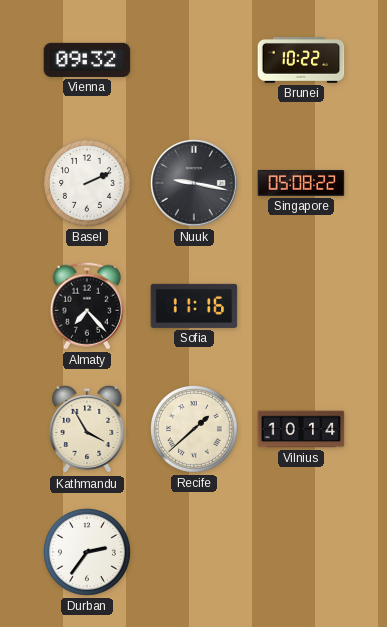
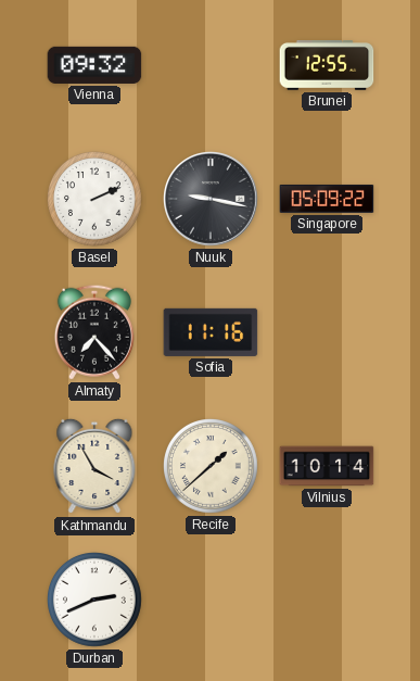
Brunei: 10:22 -> 12:55
Singapore: 05:08 -> 05:09
Durban: 2:36 -> 2:41
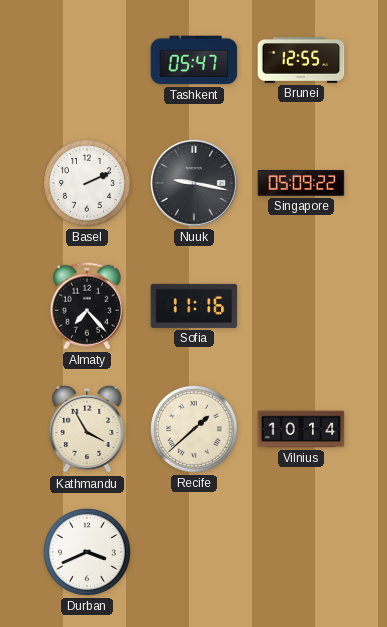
Vienna: 09:32 -> none
Tashkent: none -> 05:47
Durban: 2:41 -> 3:41
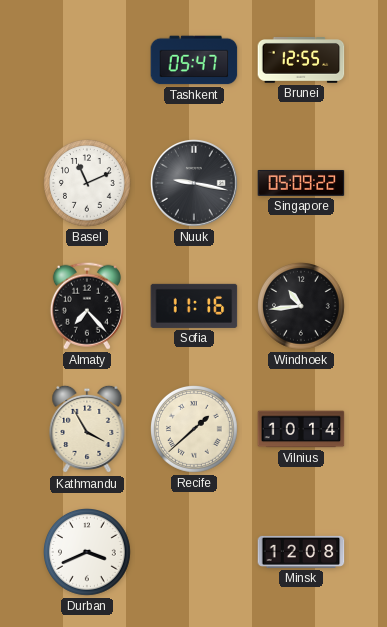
Basel: 2:11 -> 11:11
Windhoek: none -> 10:44
Minsk: none -> 12:08
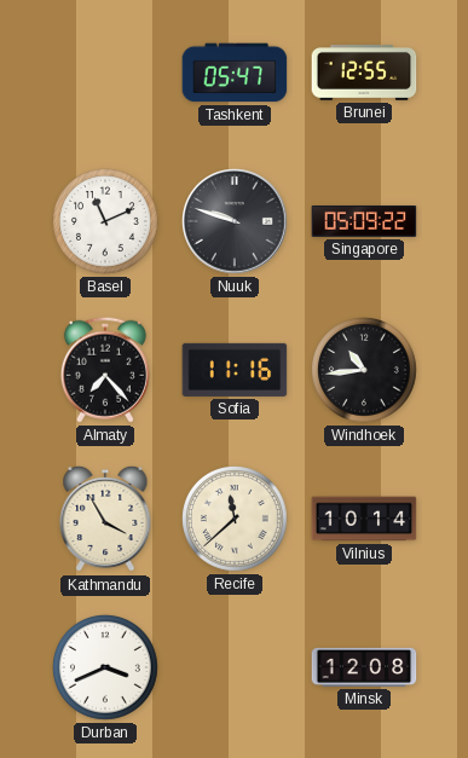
Nuuk: 9:17 -> 9:48
Recife: 1:38 -> 11:38
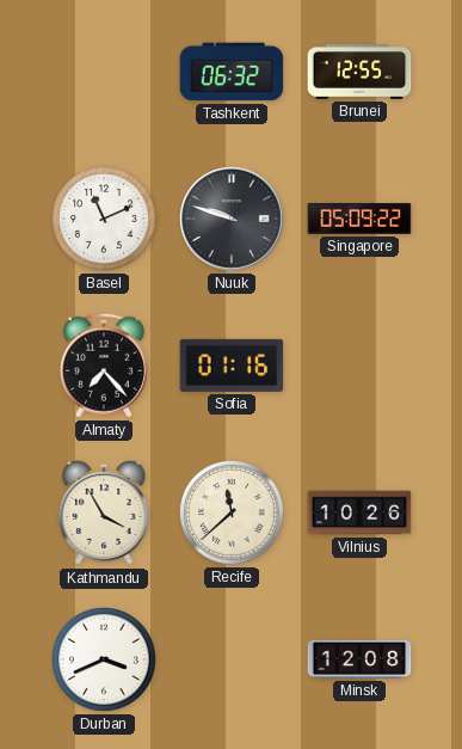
Tashkent: 05:47 -> 06:32
Sofia: 11:16 -> 01:16
Windhoek: 10:44 -> none
Vilnius: 10:14 -> 10:26
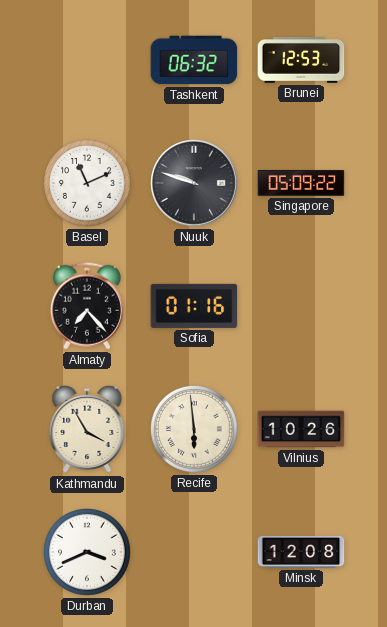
Brunei: 12:55 -> 12:53
Recife: 11:38 -> 5:59
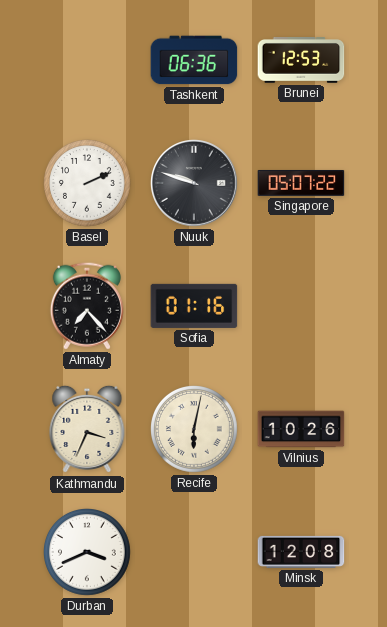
Tashkent: 06:32 -> 06:36
Basel: 11:11 -> 2:11
Singapore: 05:09 -> 05:07
Kathmandu: 3:55 -> 3:34
Recife: 5:59 -> 6:02
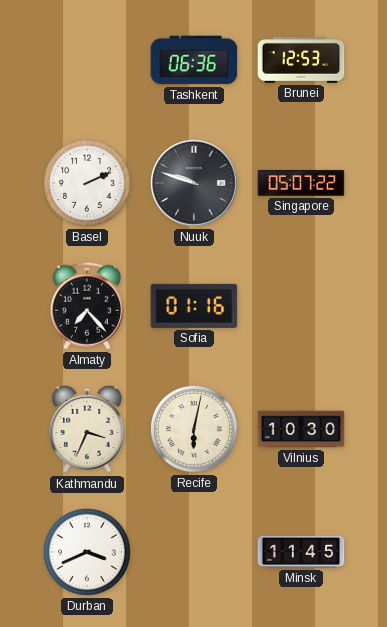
Vilnius: 10:26 -> 10:30
Minsk: 12:08 -> 11:45
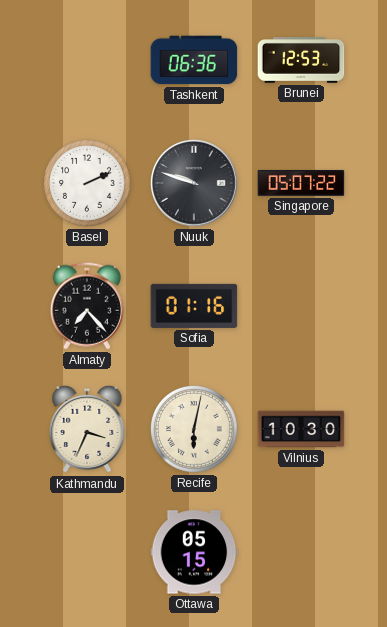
Durban: 3:41 -> none
Ottawa: none -> 05:15
Minsk: 11:45 -> none
